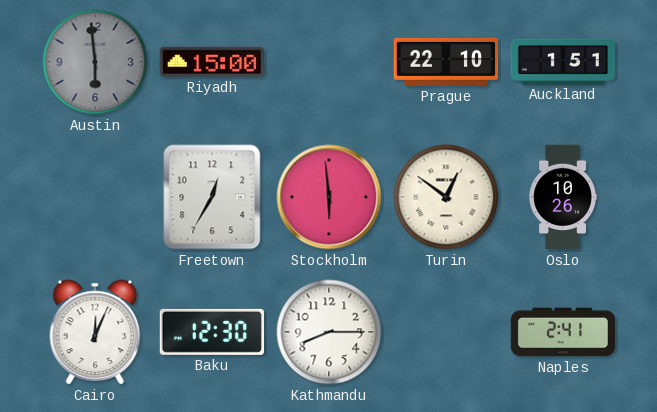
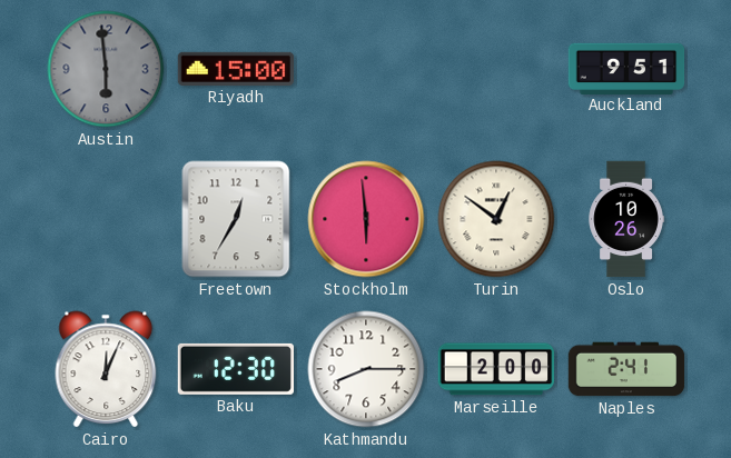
Prague: 22:10 -> none
Auckland: 1:51 -> 9:51
Marseille: none -> 2:00
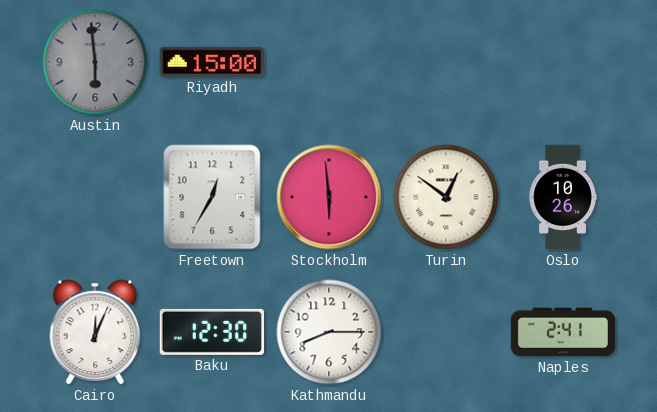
Auckland: 9:51 -> none
Marseille: 2:00 -> none
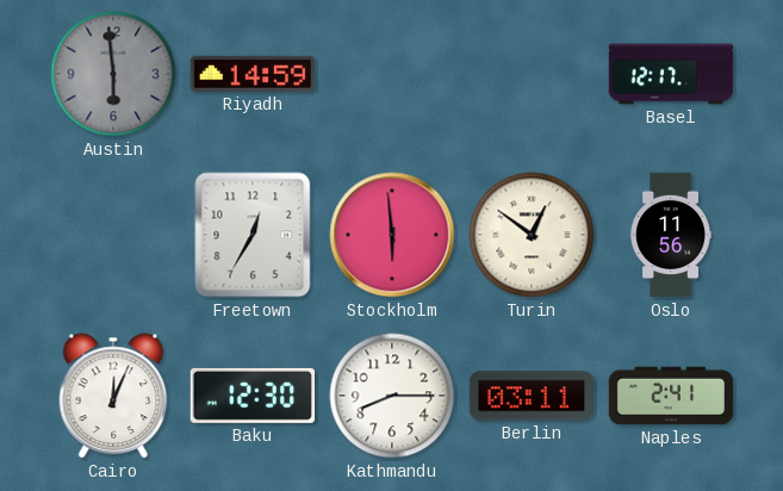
Riyadh: 15:00 -> 14:59
Basel: none -> 12:17
Oslo: 10:26 -> 11:56
Berlin: none -> 03:11
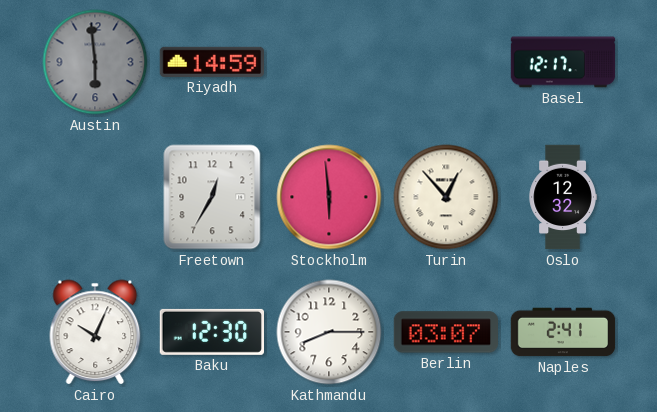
Turin: 12:51 -> 12:53
Oslo: 11:56 -> 12:32
Cairo: 12:04 -> 10:04
Berlin: 03:11 -> 03:07
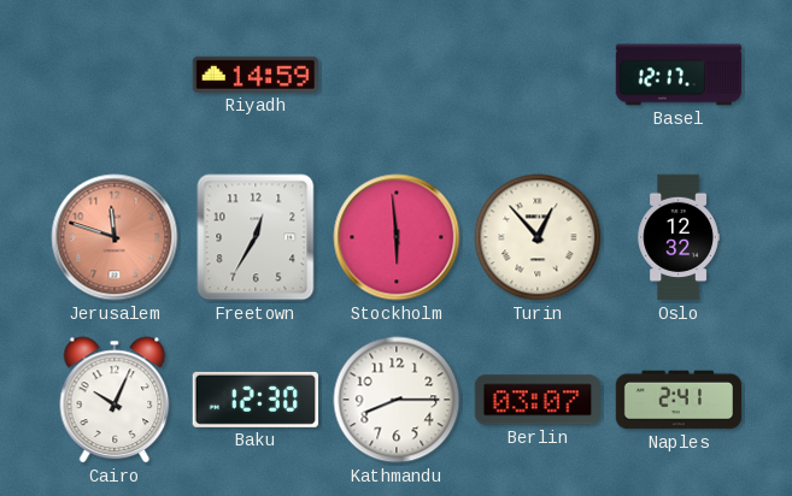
Austin: 5:59 -> none
Jerusalem: none -> 11:48
